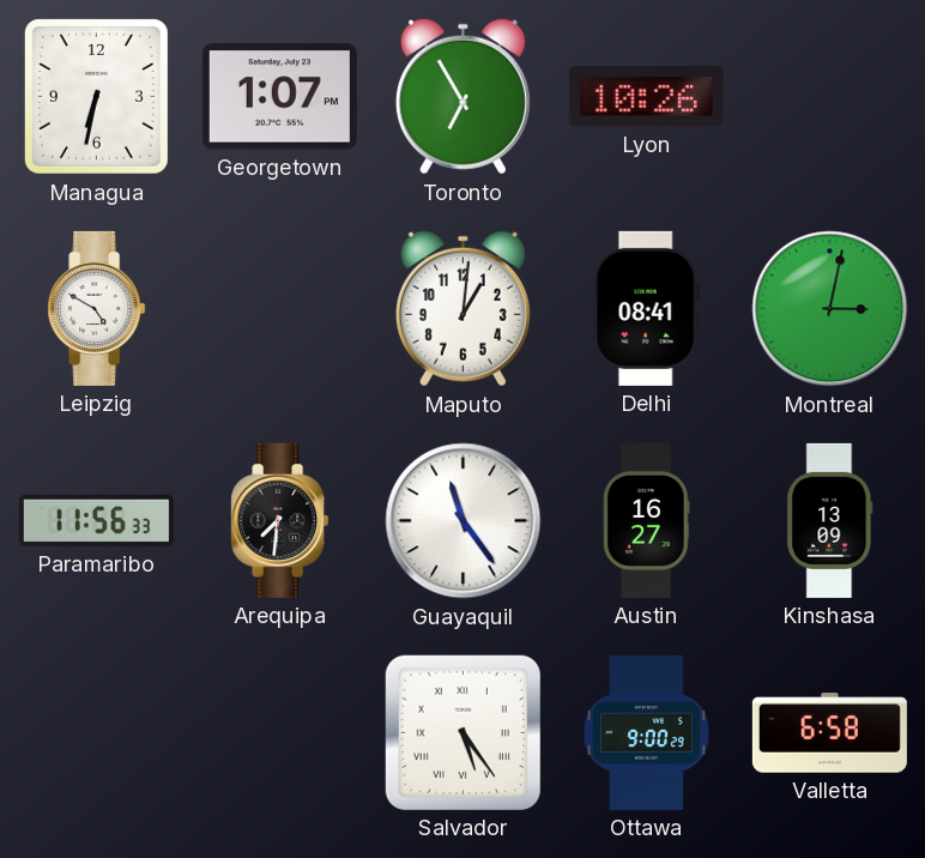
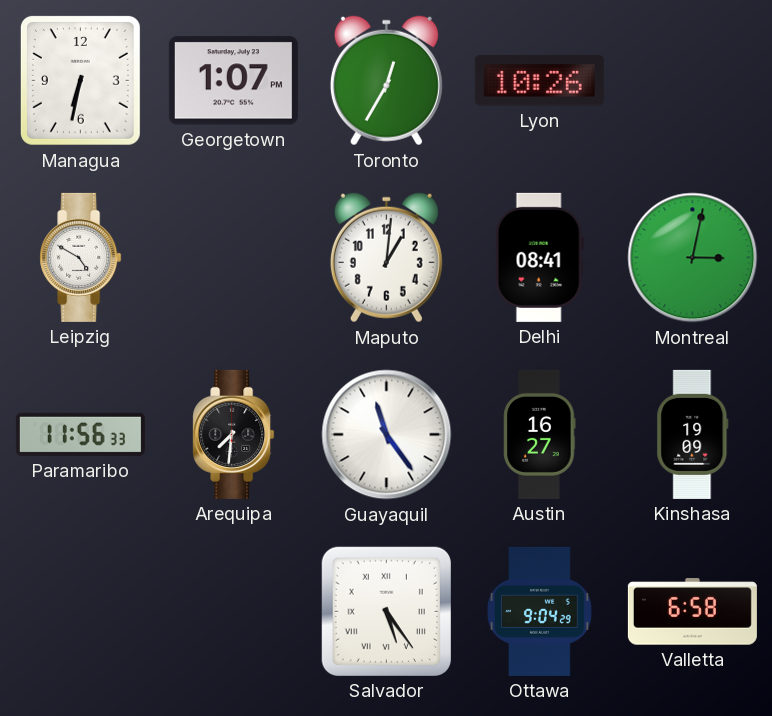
Toronto: 6:55 -> 12:35
Kinshasa: 13:09 -> 19:09
Ottawa: 9:00 -> 9:04
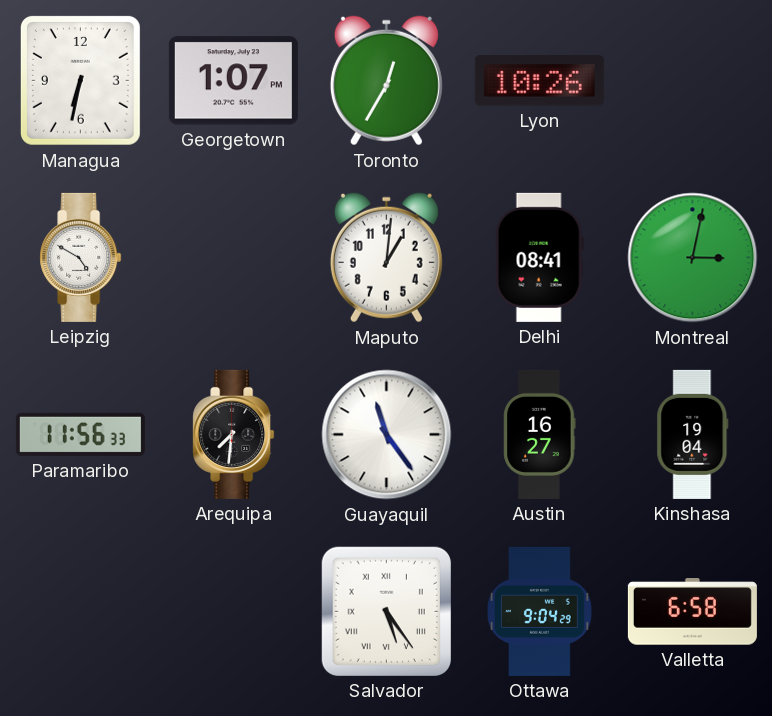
Kinshasa: 19:09 -> 19:04
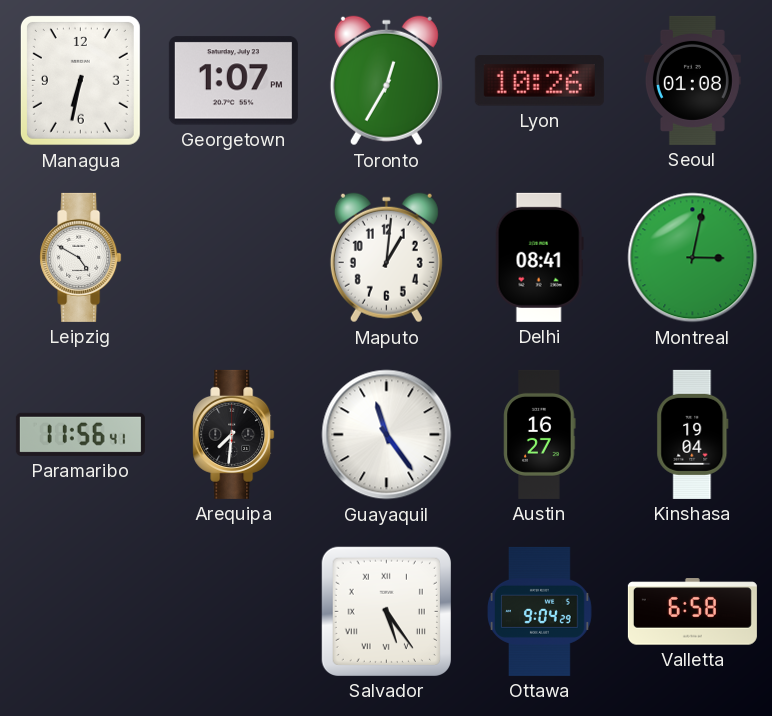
Seoul: none -> 01:08
Paramaribo: 11:56:33 -> 11:56:41
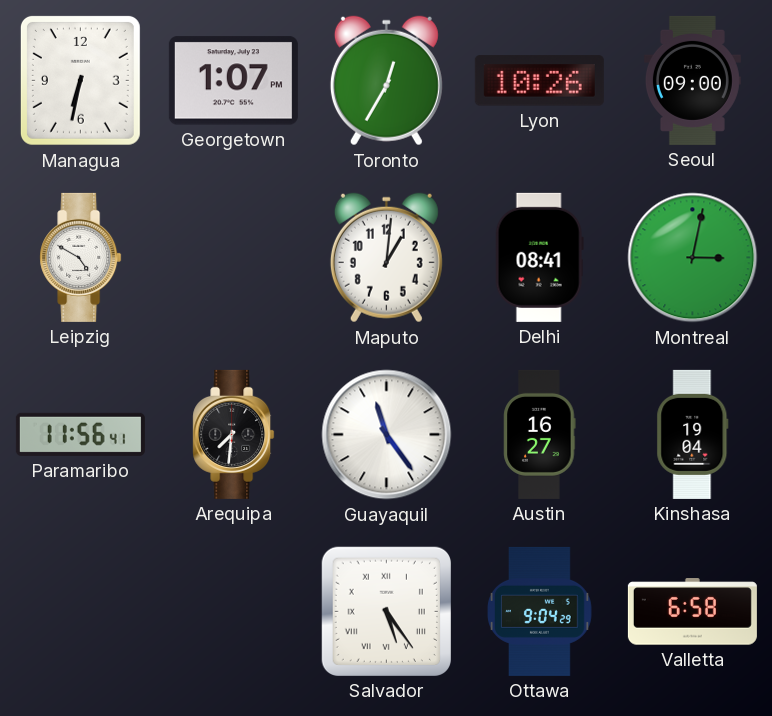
Seoul: 01:08 -> 09:00
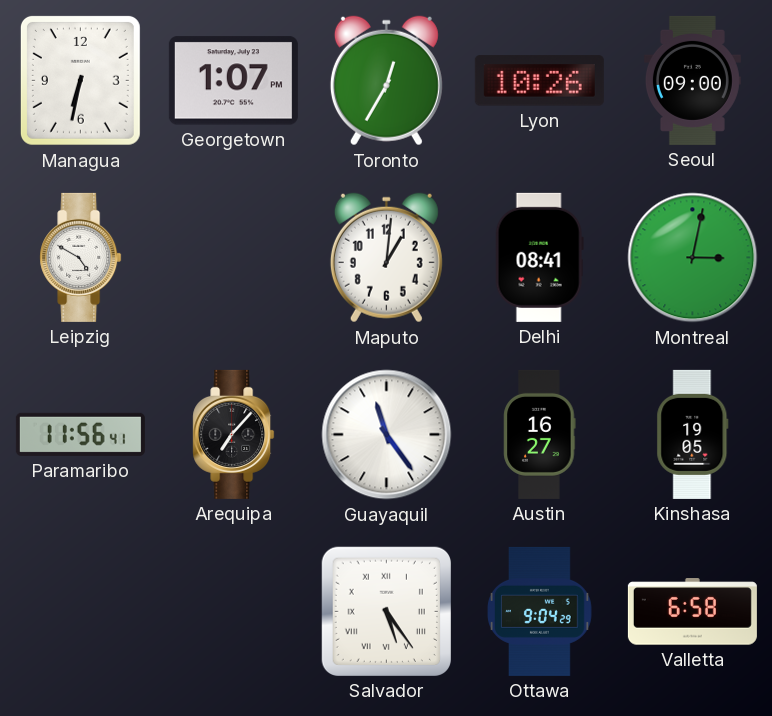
Arequipa: 7:31 -> 7:07
Kinshasa: 19:04 -> 19:05
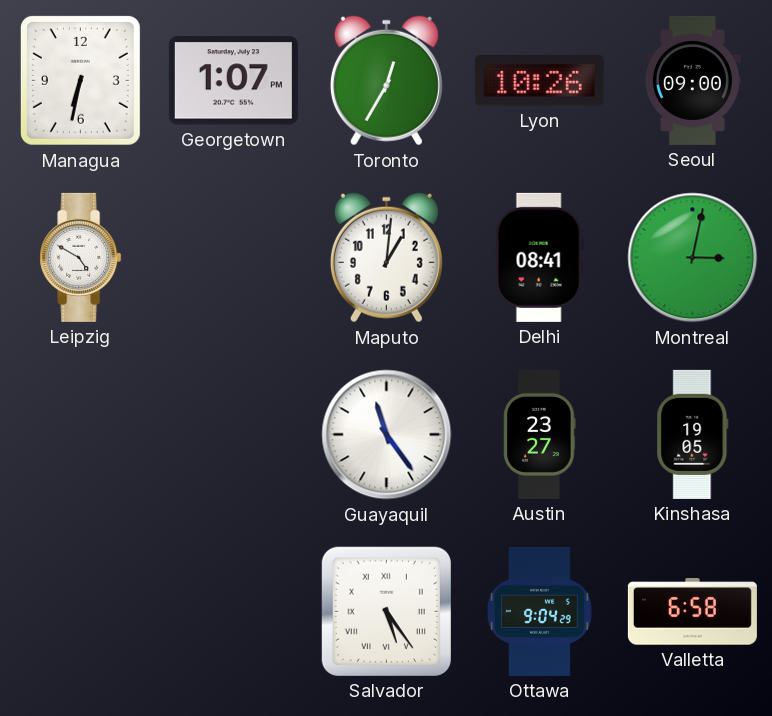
Paramaribo: 11:56 -> none
Arequipa: 7:07 -> none
Austin: 16:27 -> 23:27
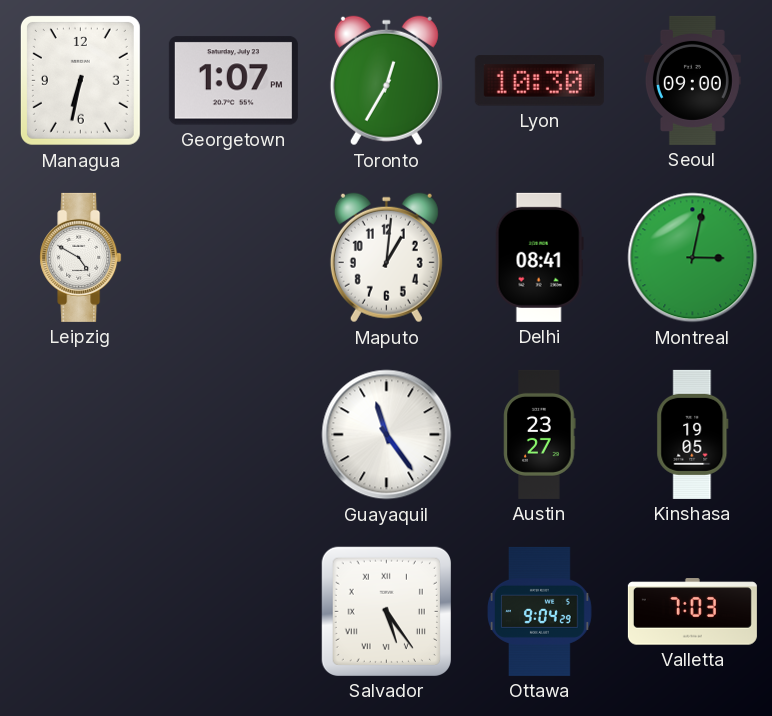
Lyon: 10:26 -> 10:30
Valletta: 6:58 -> 7:03
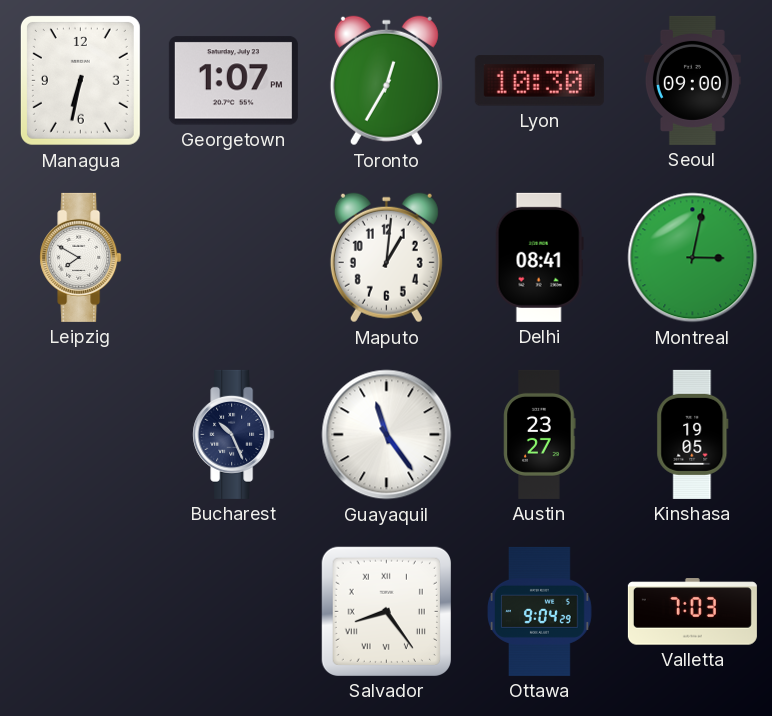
Leipzig: 4:50 -> 7:50
Bucharest: none -> 10:26
Salvador: 5:24 -> 8:24
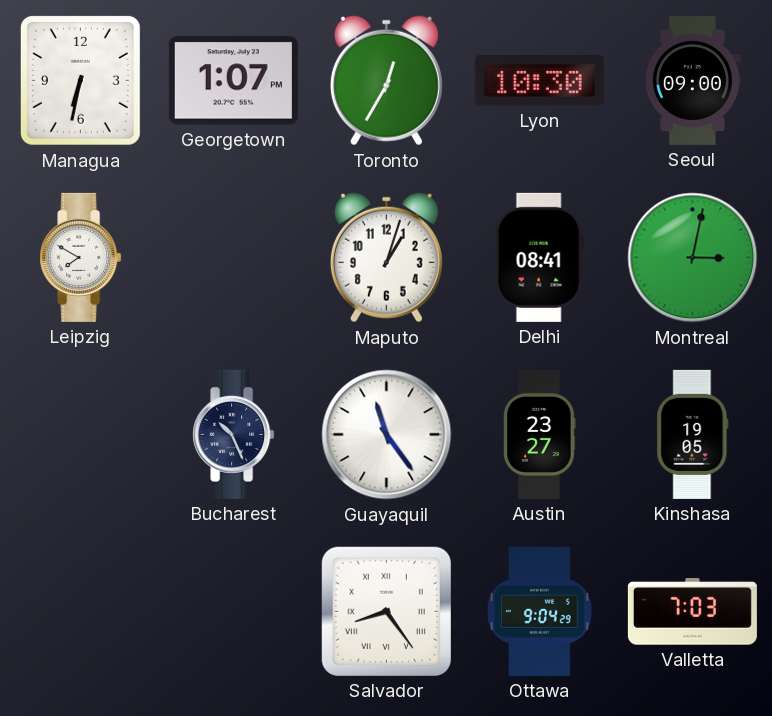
Maputo: 1:01 -> 1:03
